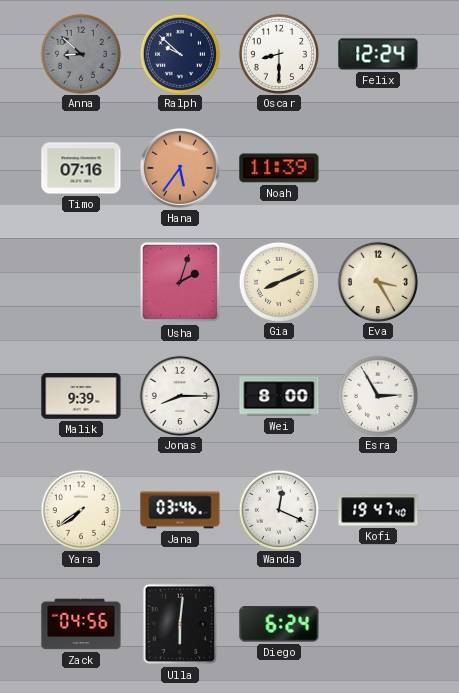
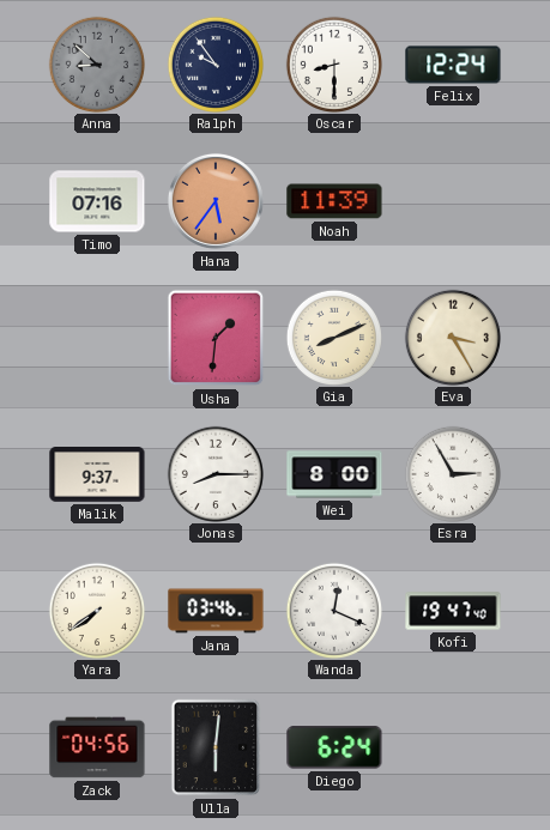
Ralph: 9:52 -> 9:54
Usha: 2:03 -> 1:31
Malik: 9:39 -> 9:37
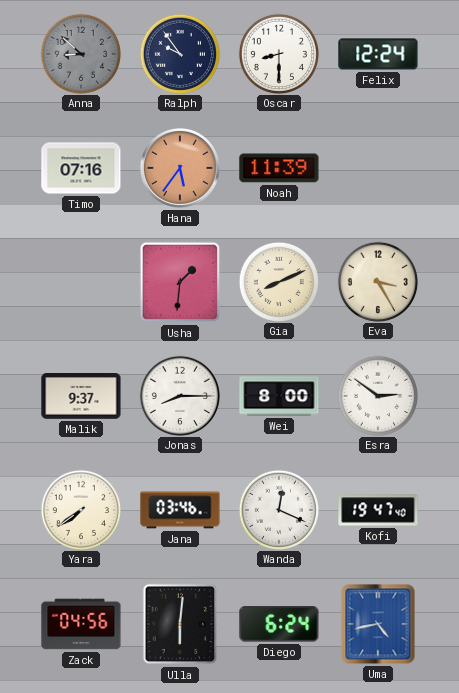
Esra: 2:55 -> 2:51
Uma: none -> 4:43
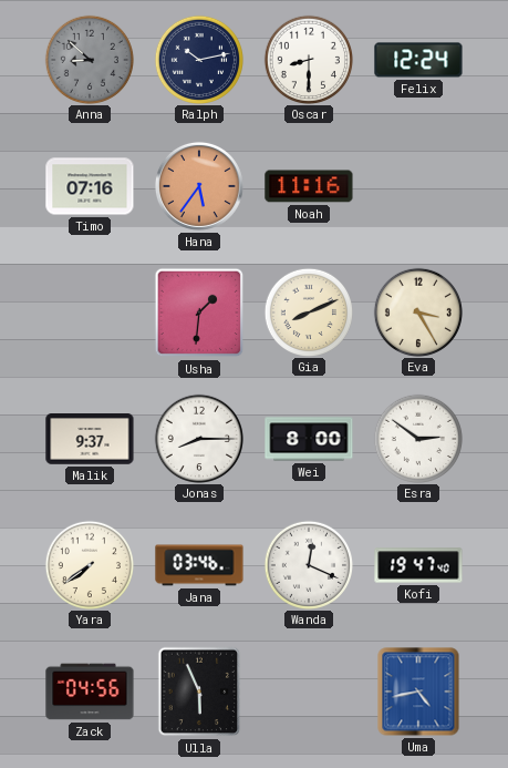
Ralph: 9:54 -> 10:13
Noah: 11:39 -> 11:16
Ulla: 6:01 -> 5:56
Diego: 6:24 -> none
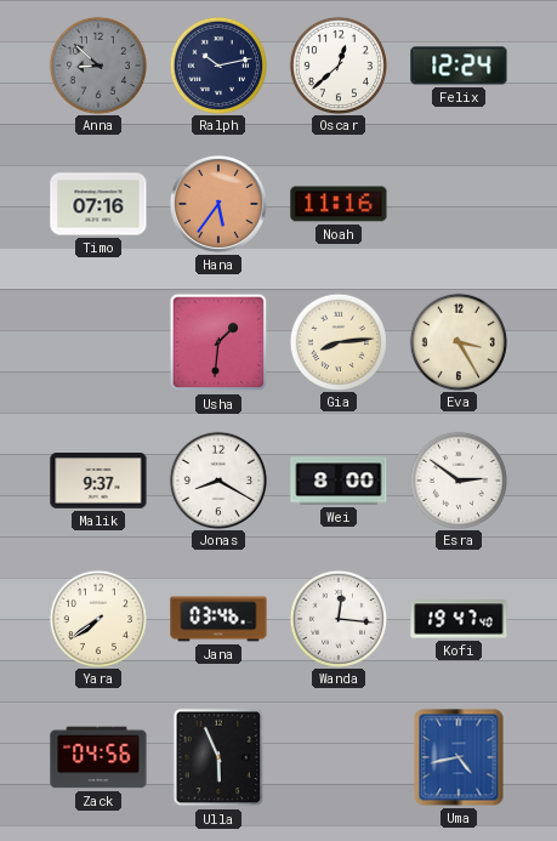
Oscar: 8:30 -> 12:38
Gia: 8:11 -> 8:14
Jonas: 8:15 -> 8:20
Wanda: 12:19 -> 12:16
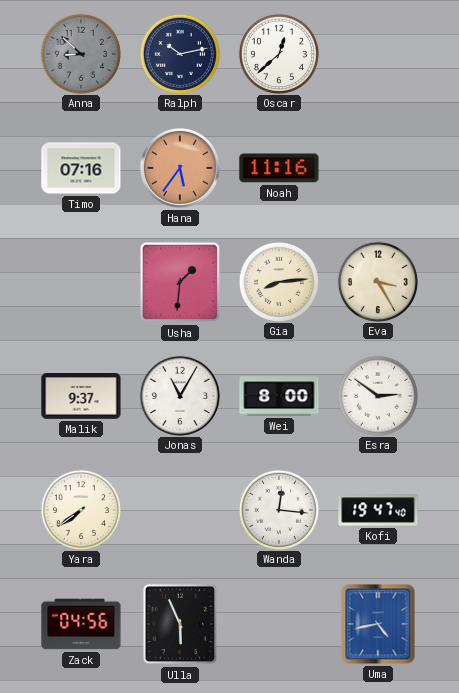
Felix: 12:24 -> none
Jonas: 8:20 -> 11:05
Jana: 03:46 -> none
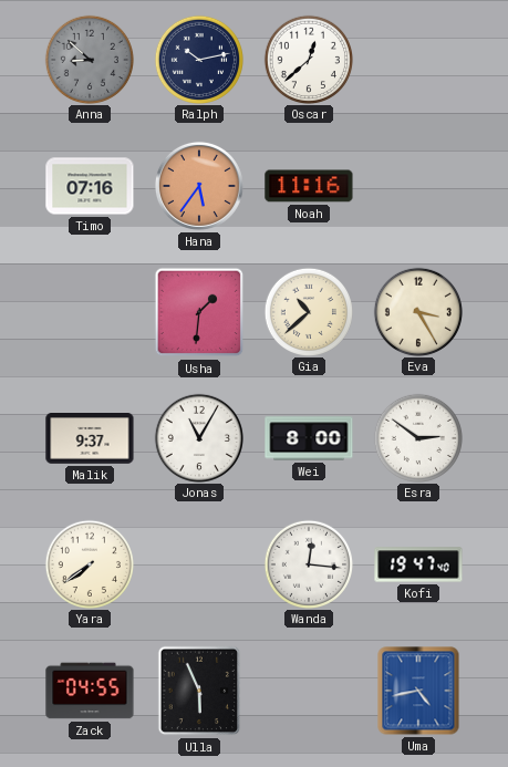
Gia: 8:14 -> 10:38
Zack: 04:56 -> 04:55
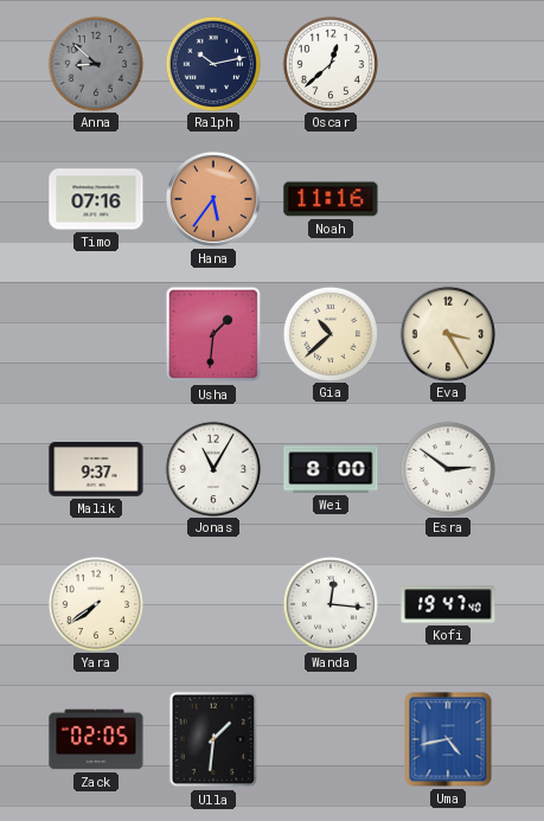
Zack: 04:55 -> 02:05
Ulla: 5:56 -> 1:31
